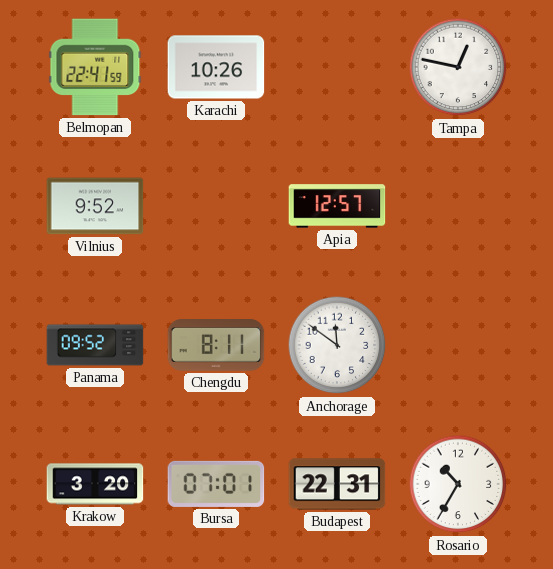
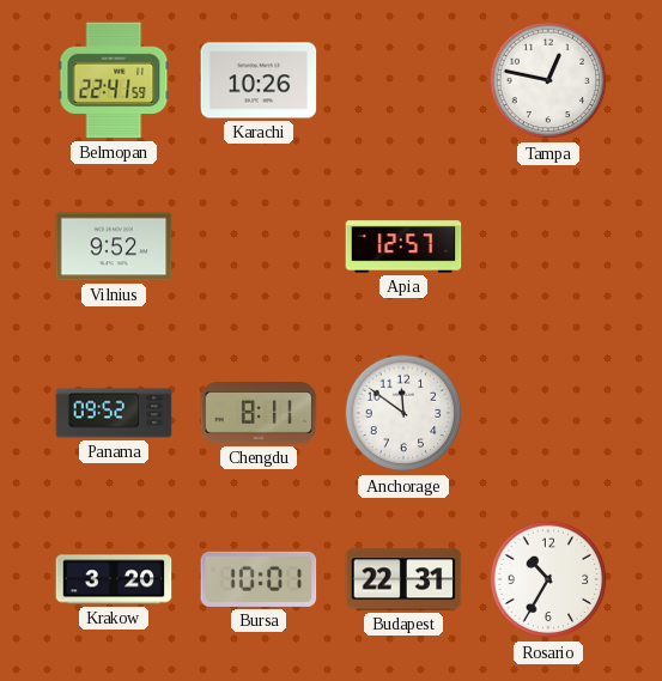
Bursa: 07:01 -> 10:01
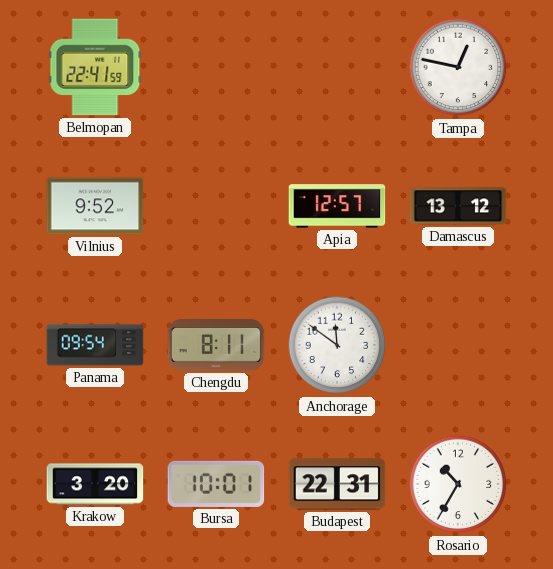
Karachi: 10:26 -> none
Damascus: none -> 13:12
Panama: 09:52 -> 09:54
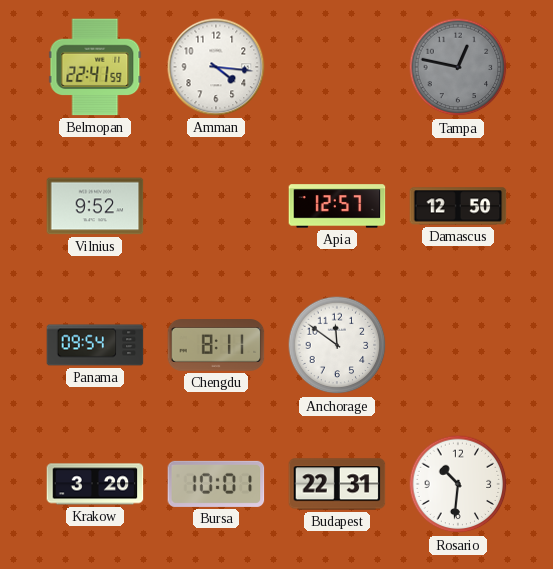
Amman: none -> 4:16
Tampa dial: white -> grey
Damascus: 13:12 -> 12:50
Rosario: 10:35 -> 10:31
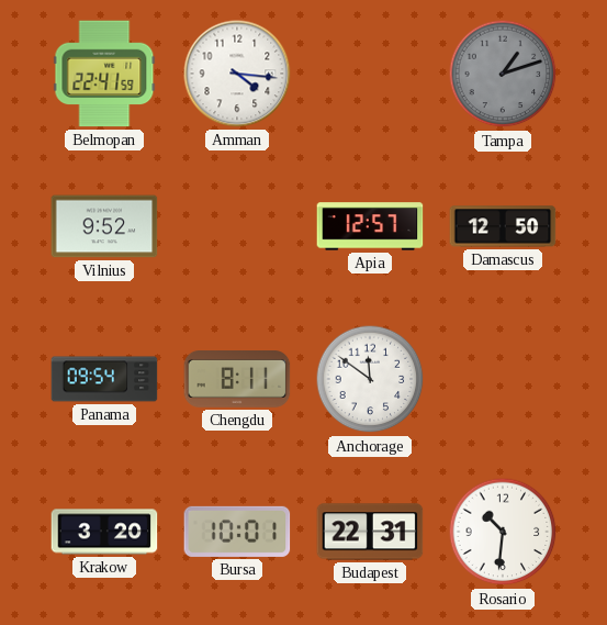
Tampa: 12:47 -> 1:12
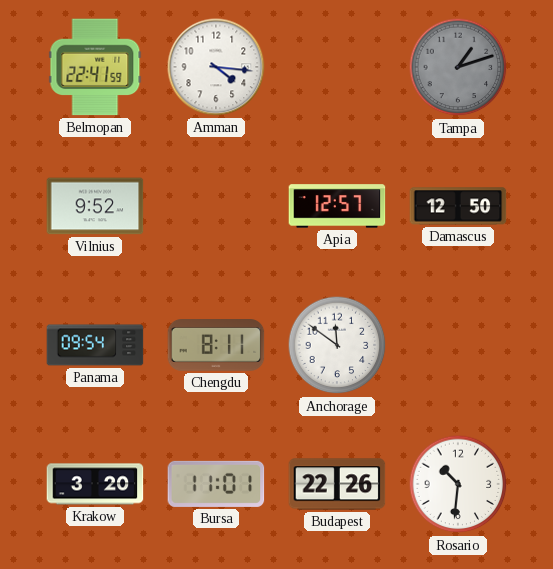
Bursa: 10:01 -> 11:01
Budapest: 22:31 -> 22:26
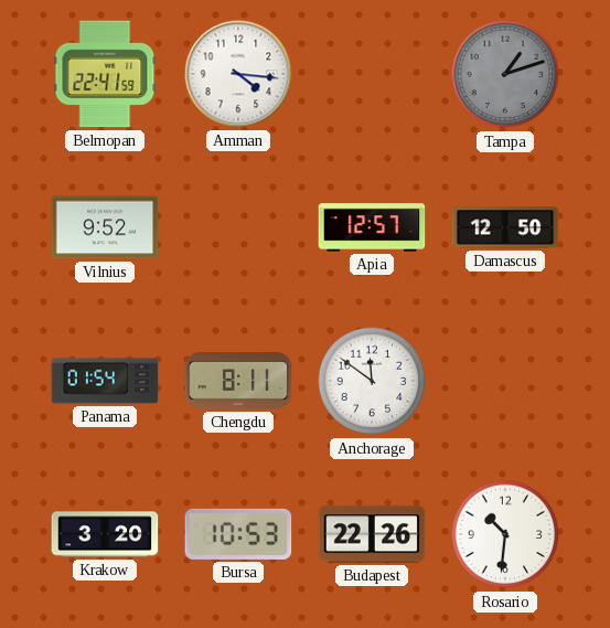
Panama: 09:54 -> 01:54
Bursa: 11:01 -> 10:53
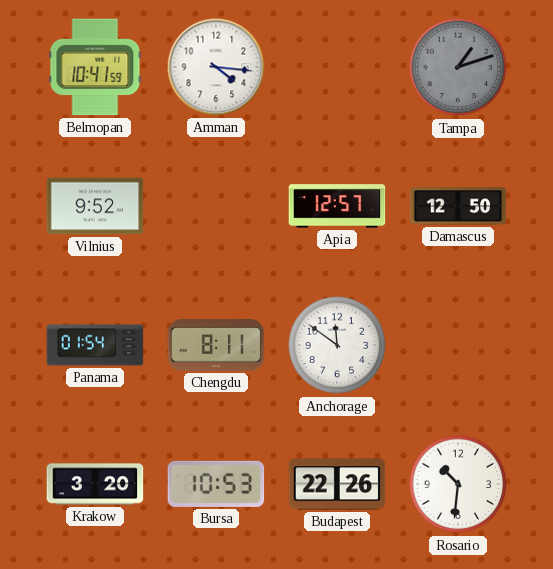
Belmopan: 22:41 -> 10:41
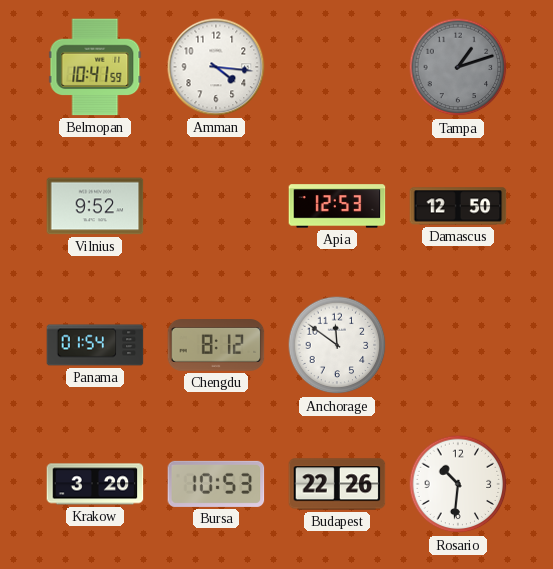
Apia: 12:57 -> 12:53
Chengdu: 8:11 -> 8:12
